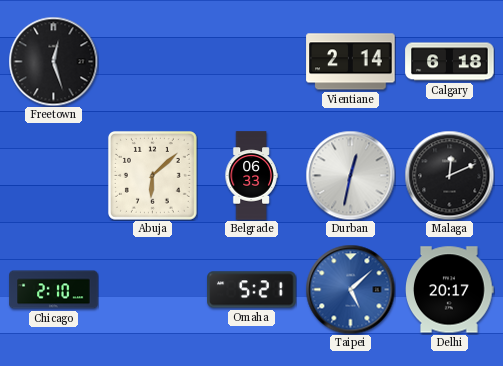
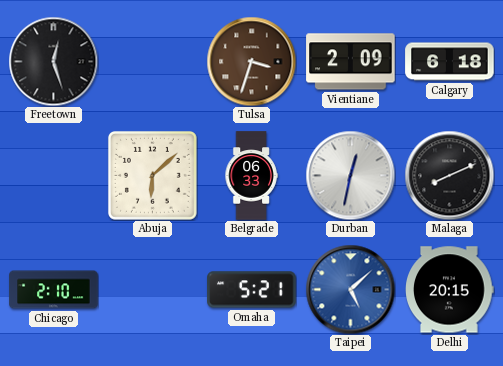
Tulsa: none -> 3:33
Vientiane: 2:14 -> 2:09
Malaga: 12:11 -> 8:11
Delhi: 20:17 -> 20:15
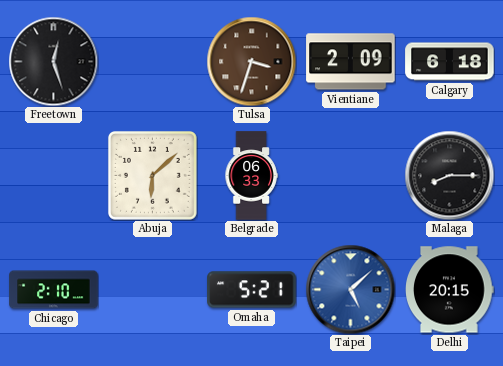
Durban: 12:32 -> none
Malaga: 8:11 -> 8:15
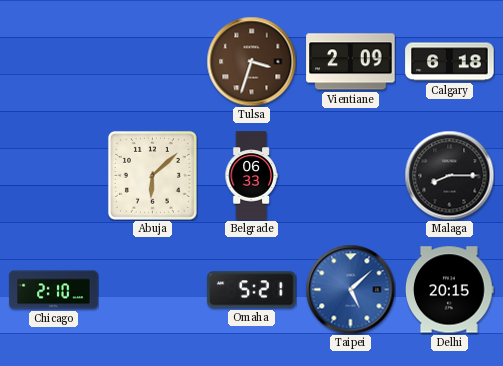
Freetown: 12:27 -> none
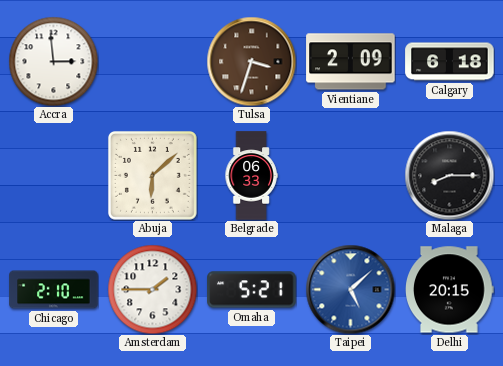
Accra: none -> 2:59
Amsterdam: none -> 1:45
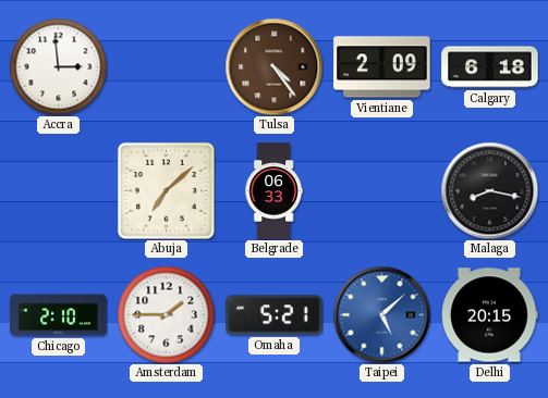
Tulsa: 3:33 -> 4:24
Abuja: 6:08 -> 7:08
Malaga: 8:15 -> 8:17
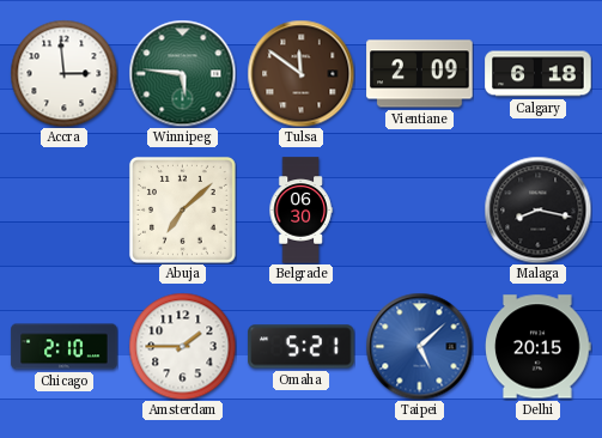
Winnipeg: none -> 5:46
Tulsa: 4:24 -> 11:51
Belgrade: 06:33 -> 06:30
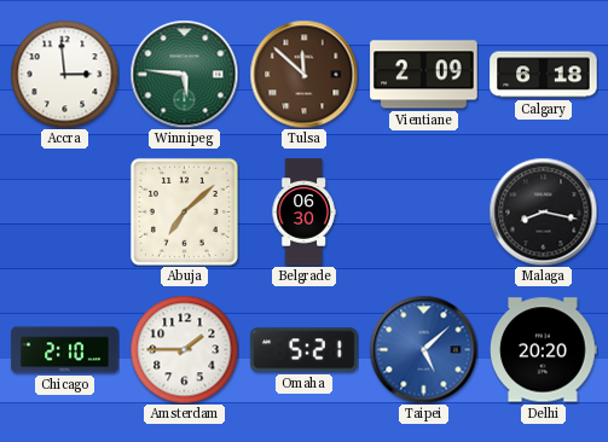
Tulsa: 11:51 -> 11:52
Delhi: 20:15 -> 20:20
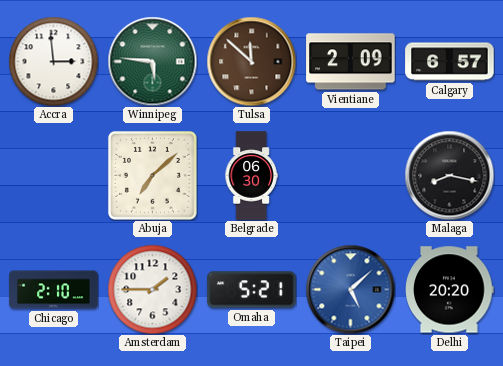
Calgary: 6:18 -> 6:57
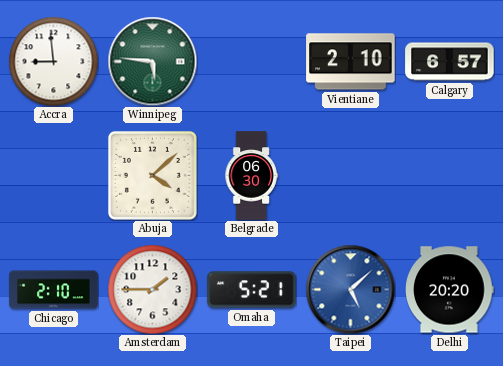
Accra: 2:59 -> 8:59
Tulsa: 11:52 -> none
Vientiane: 2:09 -> 2:10
Abuja: 7:08 -> 4:08
Malaga: 8:17 -> none
